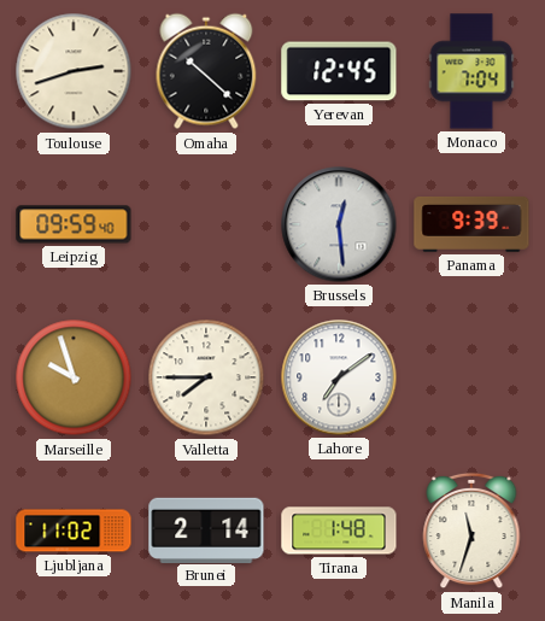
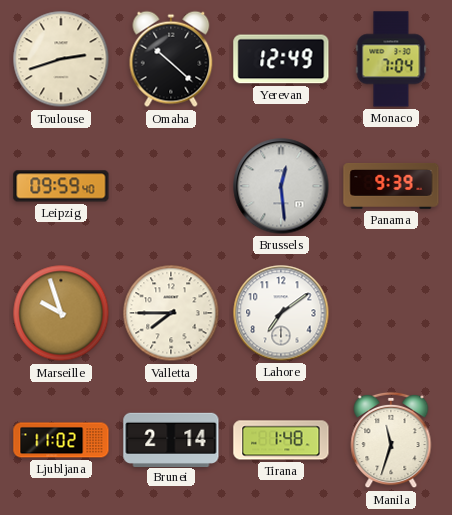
Yerevan: 12:45 -> 12:49
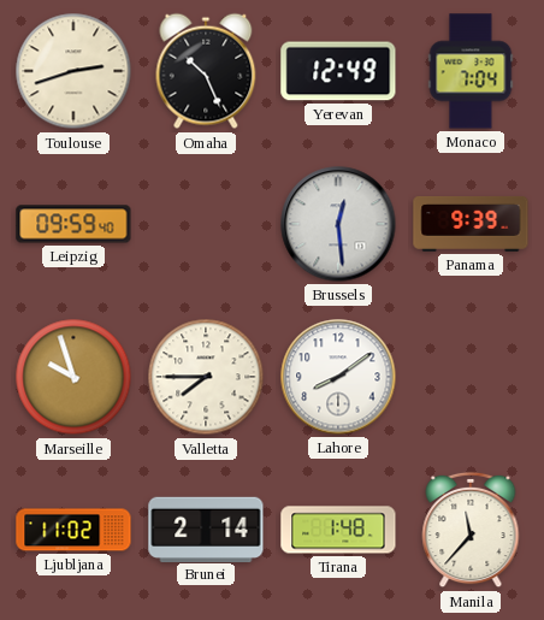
Omaha: 10:22 -> 10:26
Lahore: 7:09 -> 8:09
Manila: 11:33 -> 11:37
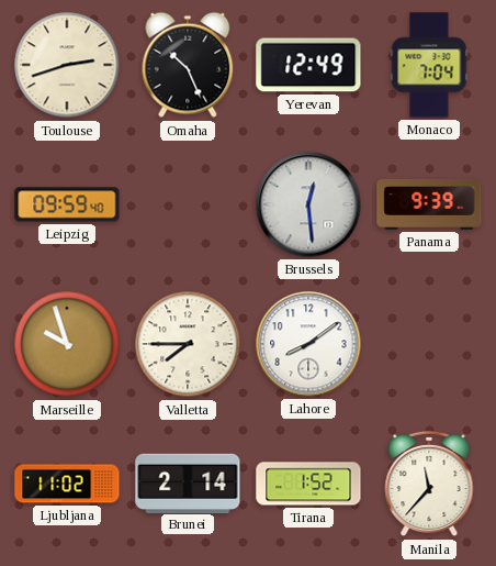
Tirana: 1:48 -> 1:52
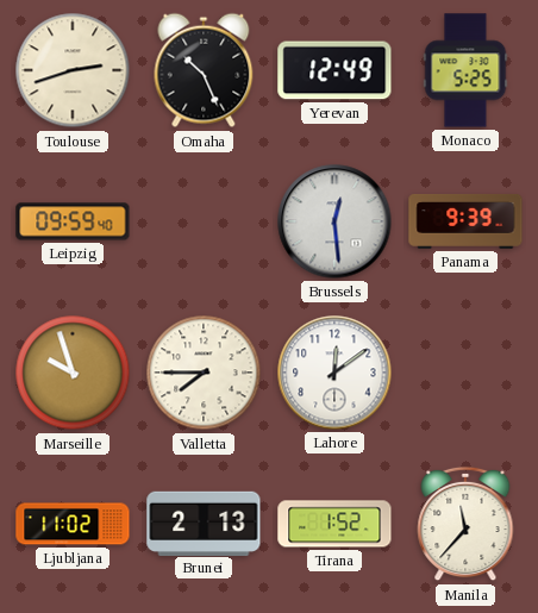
Monaco: 7:04 -> 5:25
Lahore: 8:09 -> 12:09
Brunei: 2:14 -> 2:13
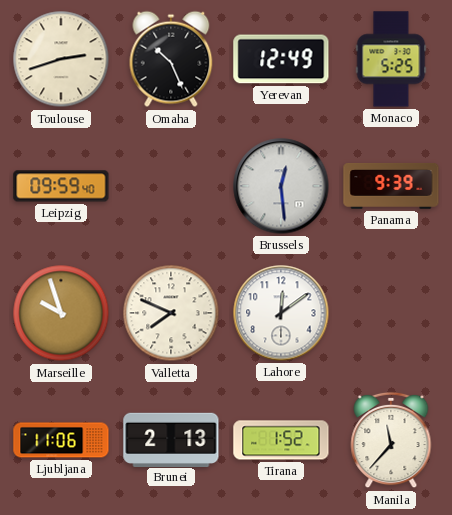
Valletta: 7:45 -> 7:49
Ljubljana: 11:02 -> 11:06
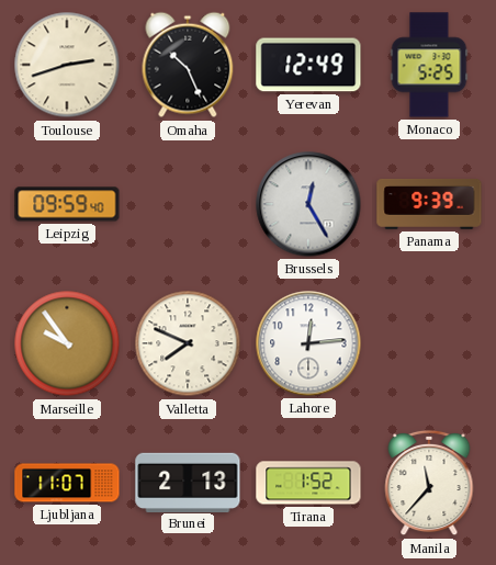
Brussels: 12:29 -> 12:25
Marseille: 9:57 -> 9:54
Lahore: 12:09 -> 12:14
Ljubljana: 11:06 -> 11:07
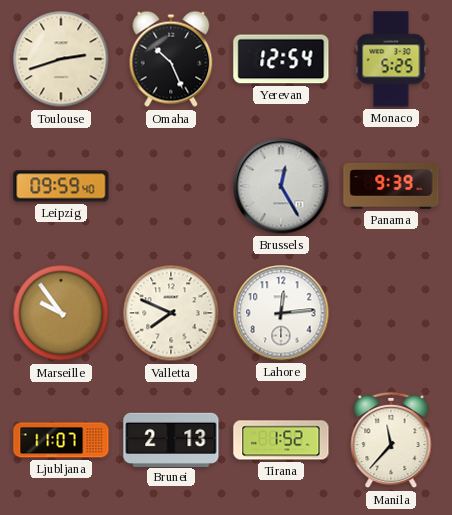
Yerevan: 12:49 -> 12:54
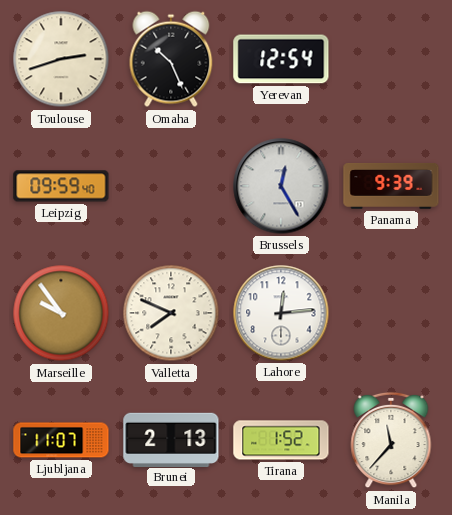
Monaco: 5:25 -> none
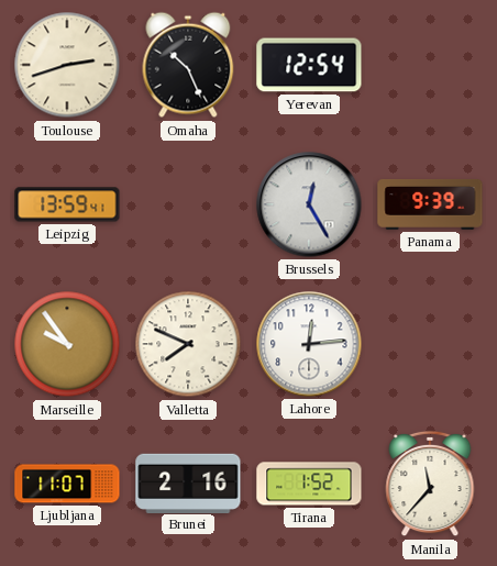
Leipzig: 09:59 -> 13:59
Brunei: 2:13 -> 2:16
